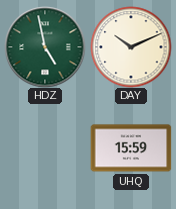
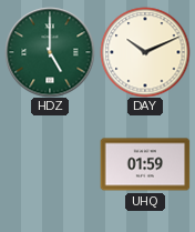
HDZ: 4:58 -> 5:00
UHQ: 15:59 -> 01:59
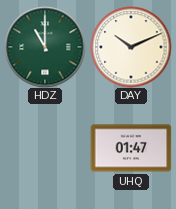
HDZ: 5:00 -> 11:00
UHQ: 01:59 -> 01:47
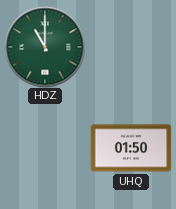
DAY: 10:11 -> none
UHQ: 01:47 -> 01:50
